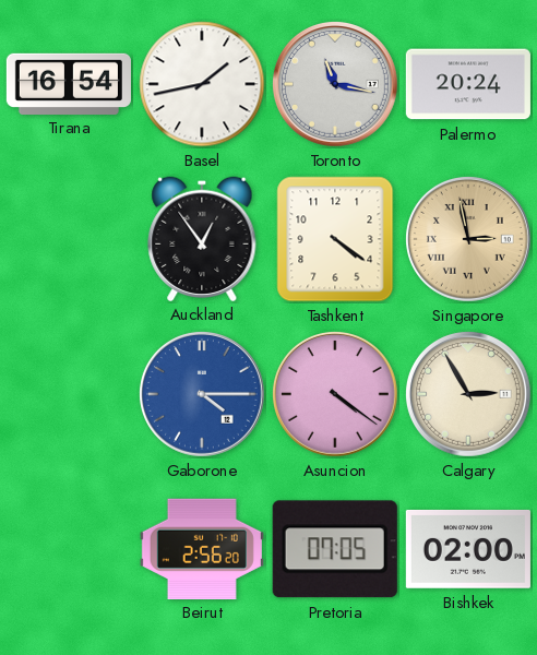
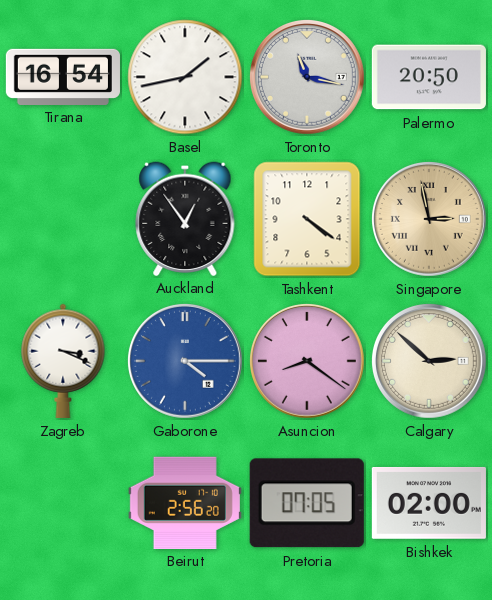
Palermo: 20:24 -> 20:50
Zagreb: none -> 3:19
Asuncion: 4:21 -> 8:21
Calgary: 2:55 -> 2:52
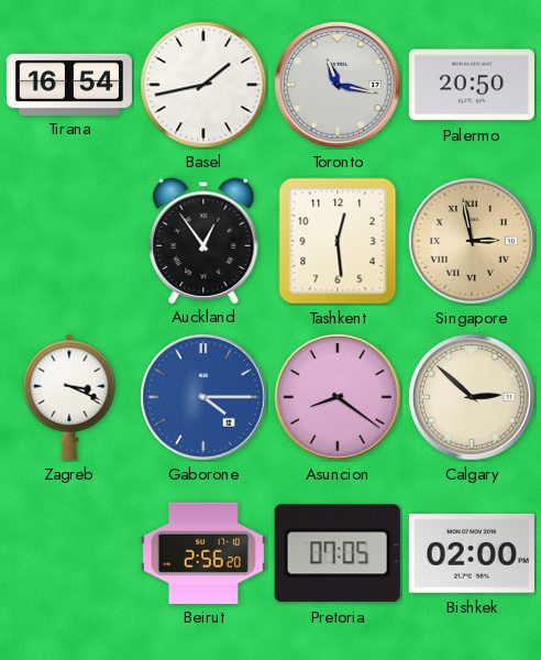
Tashkent: 4:21 -> 12:29
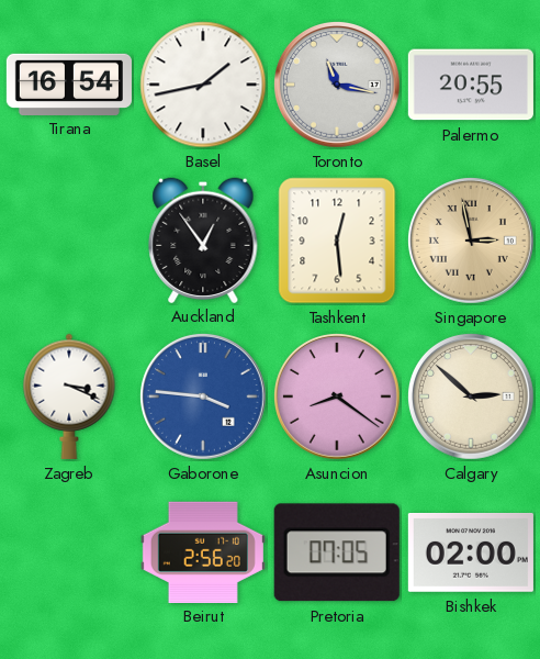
Palermo: 20:50 -> 20:55
Gaborone: 4:15 -> 3:46
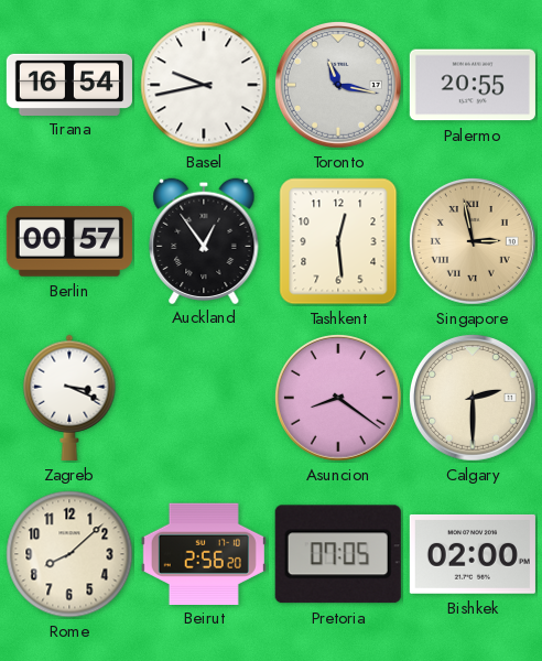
Basel: 1:43 -> 9:43
Berlin: none -> 00:57
Gaborone: 3:46 -> none
Calgary: 2:52 -> 2:30
Rome: none -> 8:08
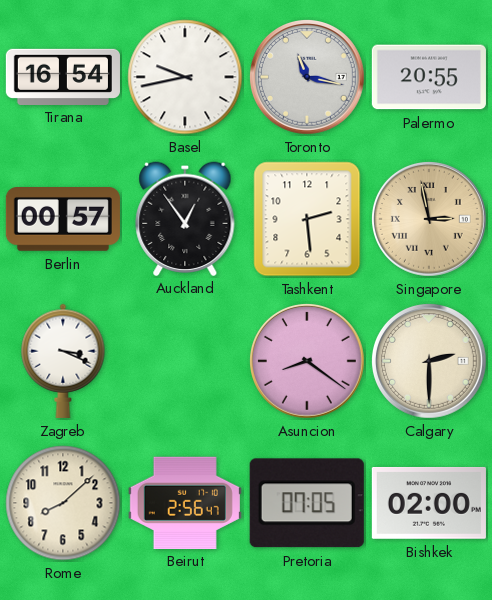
Tashkent: 12:29 -> 2:29
Beirut: 2:56:20 -> 2:56:47
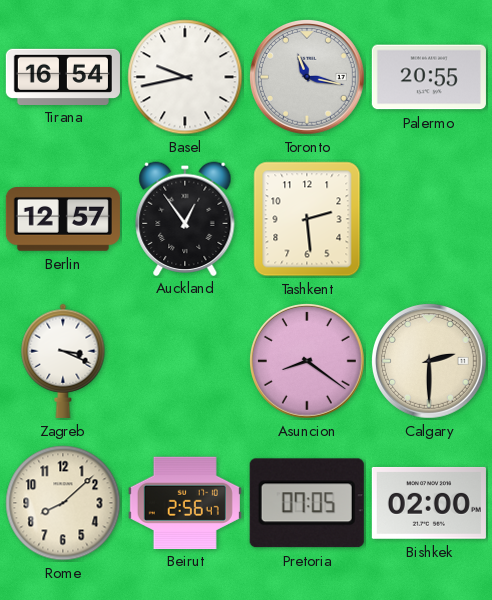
Berlin: 00:57 -> 12:57
Singapore: 2:58 -> none
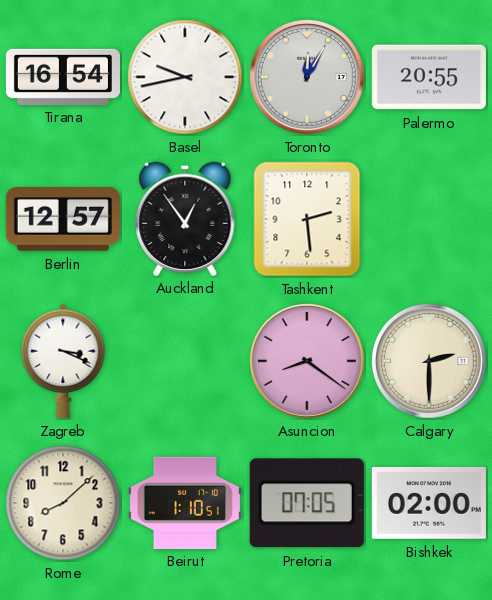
Toronto: 11:17 -> 12:05
Beirut: 2:56 -> 1:10
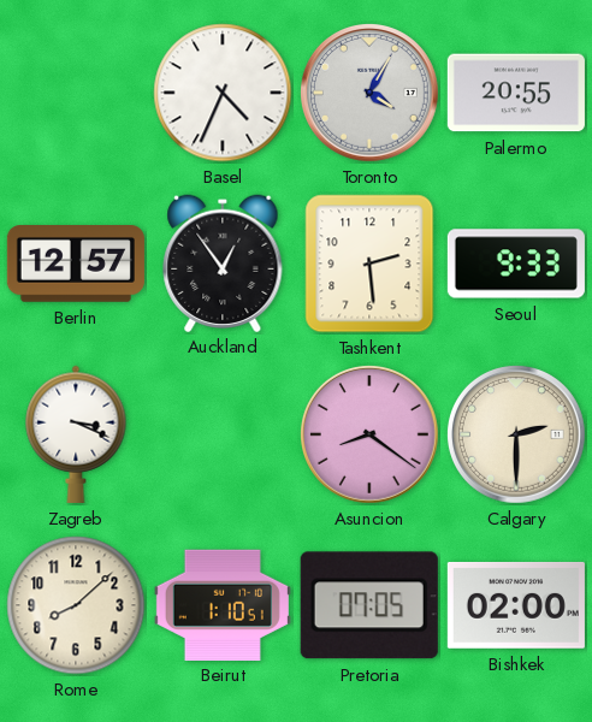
Tirana: 16:54 -> none
Basel: 9:43 -> 4:34
Toronto: 12:05 -> 4:05
Seoul: none -> 9:33
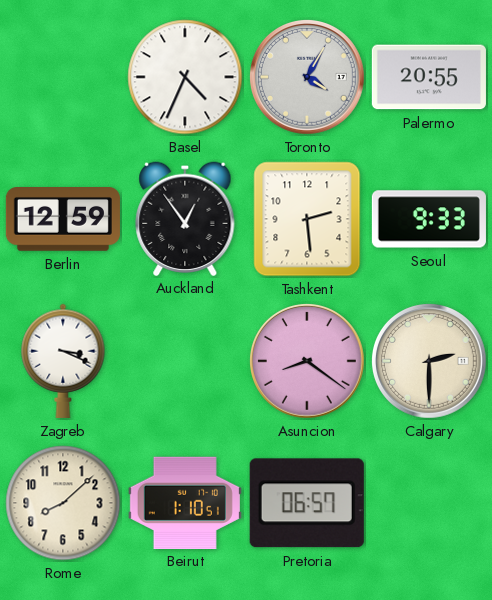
Berlin: 12:57 -> 12:59
Pretoria: 07:05 -> 06:57
Bishkek: 02:00 -> none
